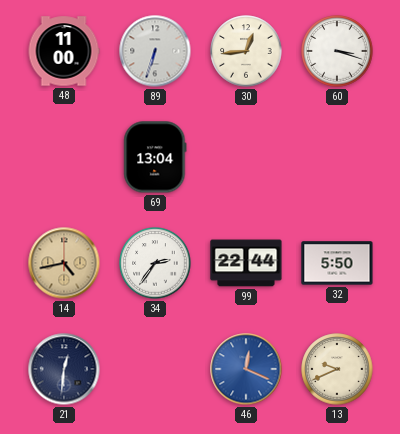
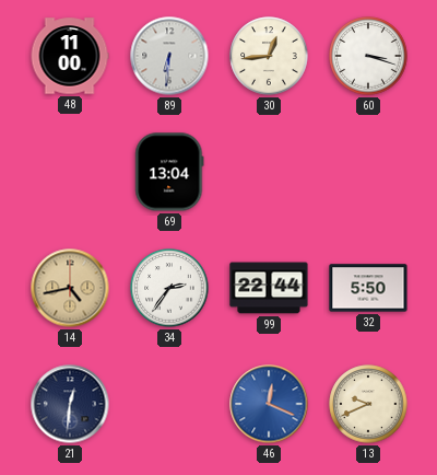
89: 6:33 -> 6:31
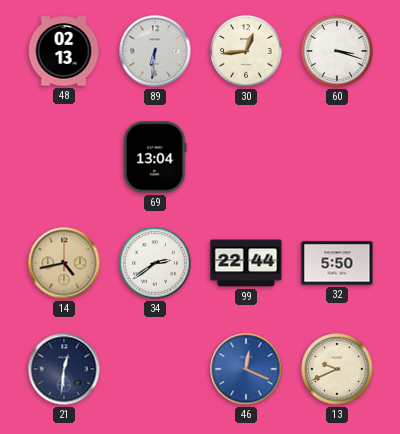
48: 11:00 -> 02:13
34: 2:36 -> 2:39
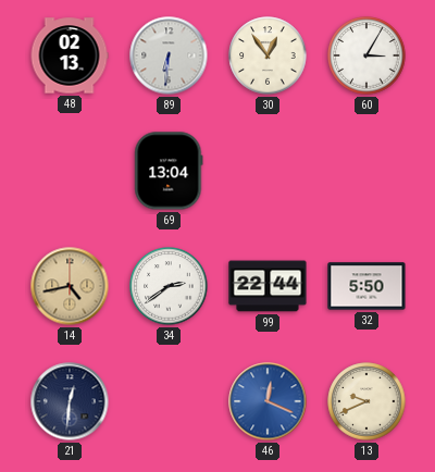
30: 12:44 -> 12:54
60: 3:18 -> 3:05
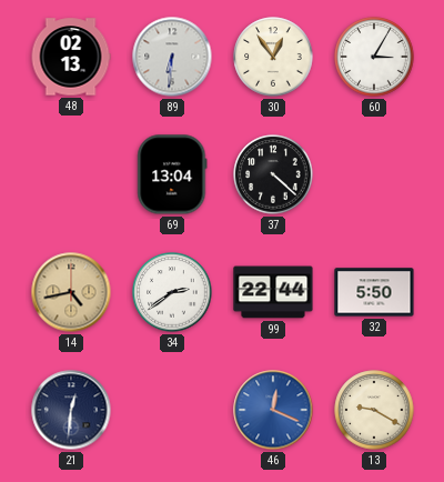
37: none -> 4:22
13: 9:41 -> 9:20
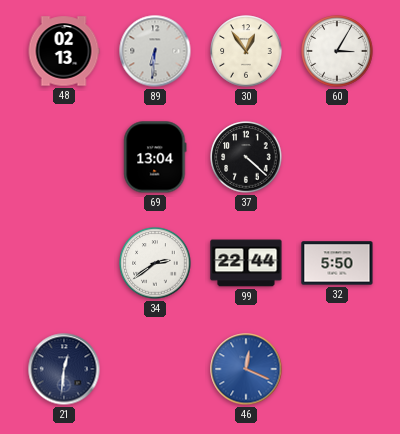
14: 4:43 -> none
13: 9:20 -> none
